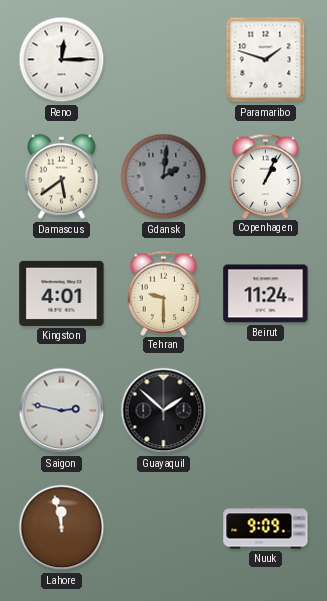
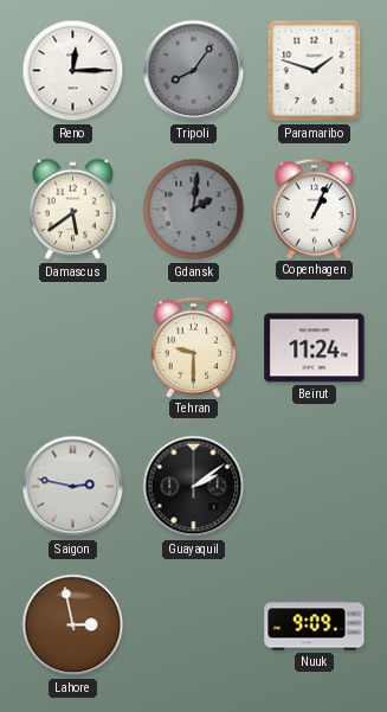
Tripoli: none -> 8:06
Kingston: 4:01 -> none
Guayaquil: 1:52 -> 2:09
Lahore: 11:58 -> 2:58
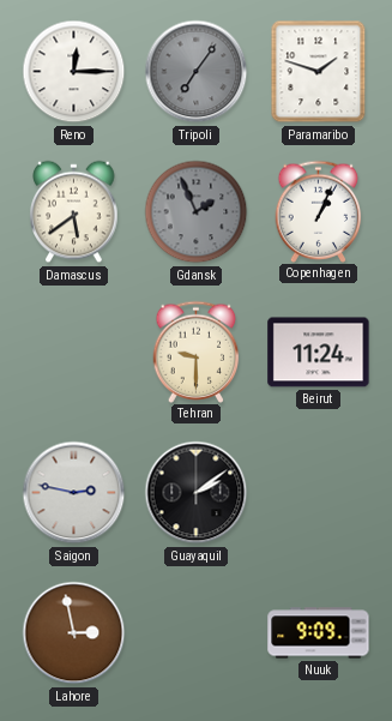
Tripoli: 8:06 -> 7:06
Gdansk: 2:01 -> 1:56
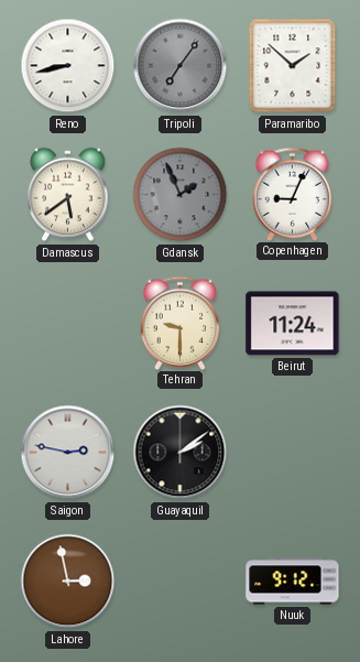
Reno: 12:15 -> 8:43
Paramaribo: 1:48 -> 1:52
Copenhagen: 1:04 -> 9:04
Nuuk: 9:09 -> 9:12
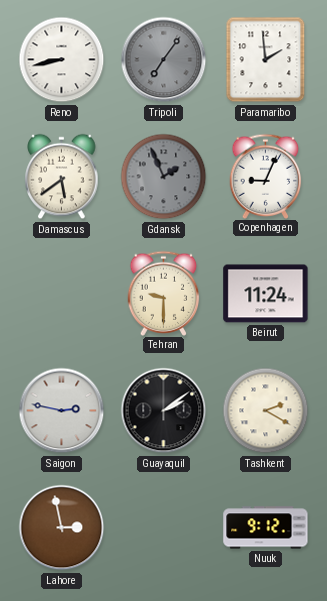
Paramaribo: 1:52 -> 1:59
Tashkent: none -> 2:20
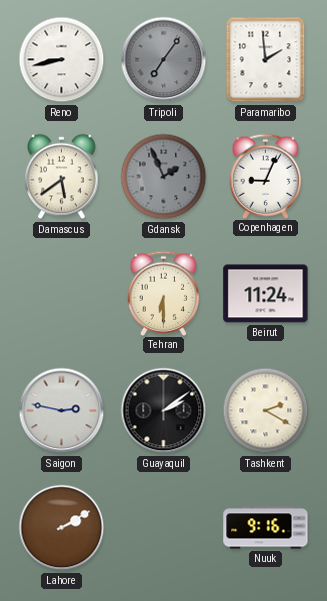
Tehran: 9:30 -> 6:30
Lahore: 2:58 -> 2:10
Nuuk: 9:12 -> 9:16
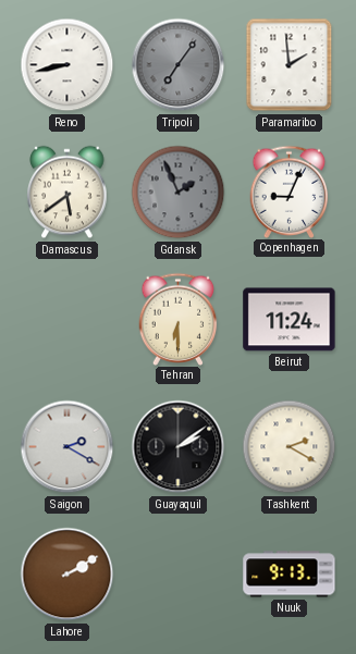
Saigon: 2:47 -> 2:20
Nuuk: 9:16 -> 9:13
